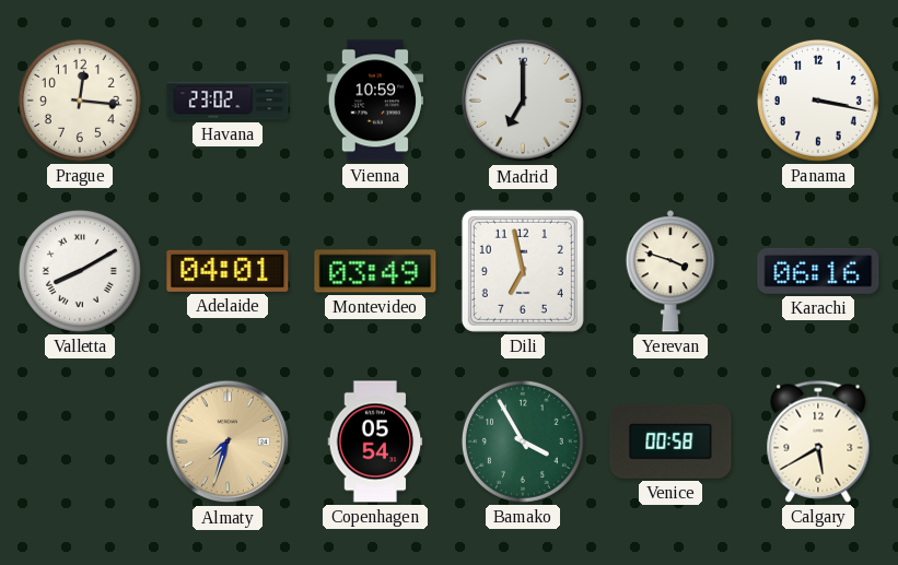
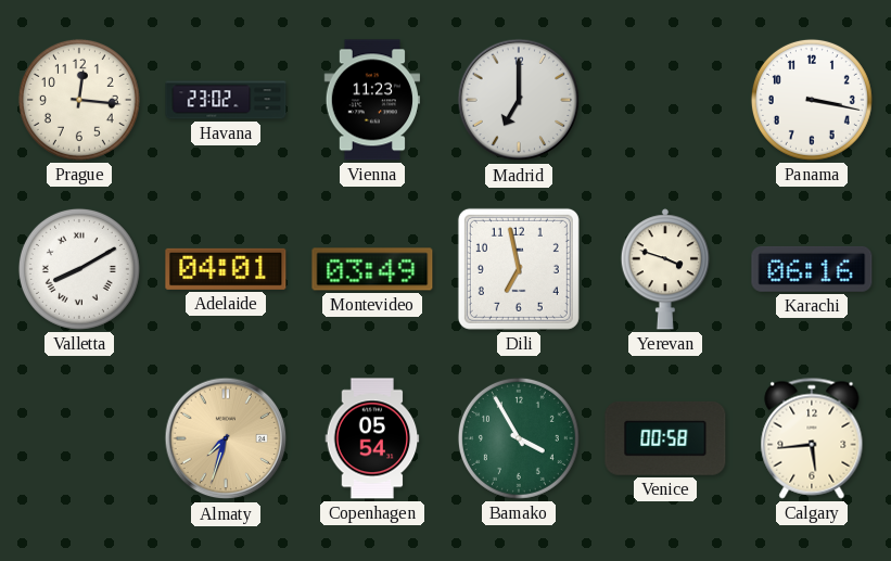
Vienna: 10:59 -> 11:23
Calgary: 5:40 -> 5:44
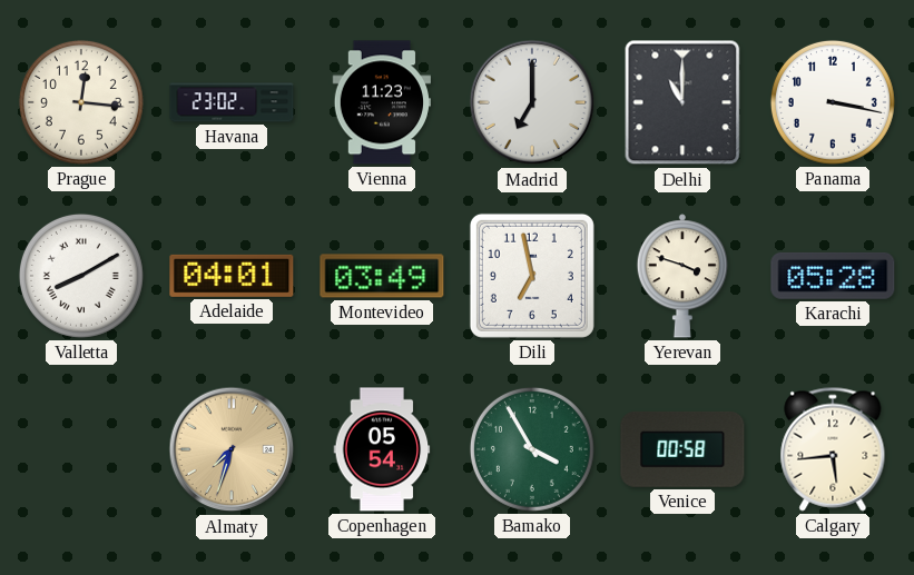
Delhi: none -> 11:00
Karachi: 06:16 -> 05:28
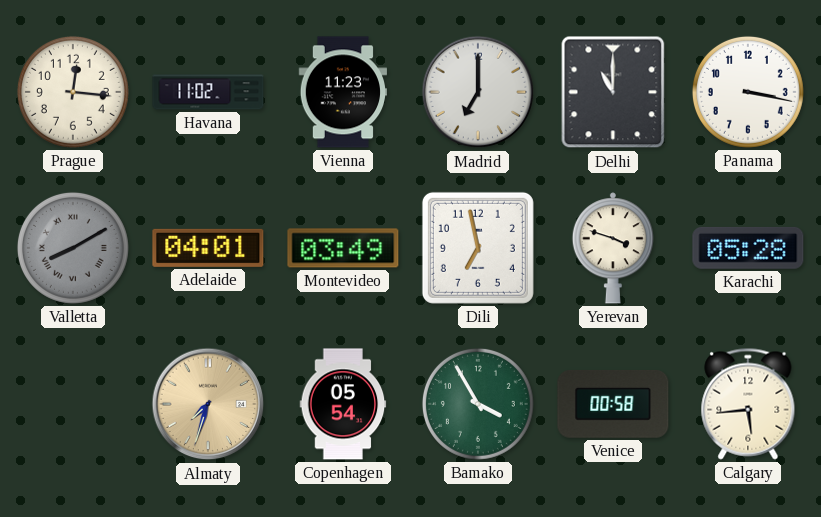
Havana: 23:02 -> 11:02
Valletta dial: white -> grey
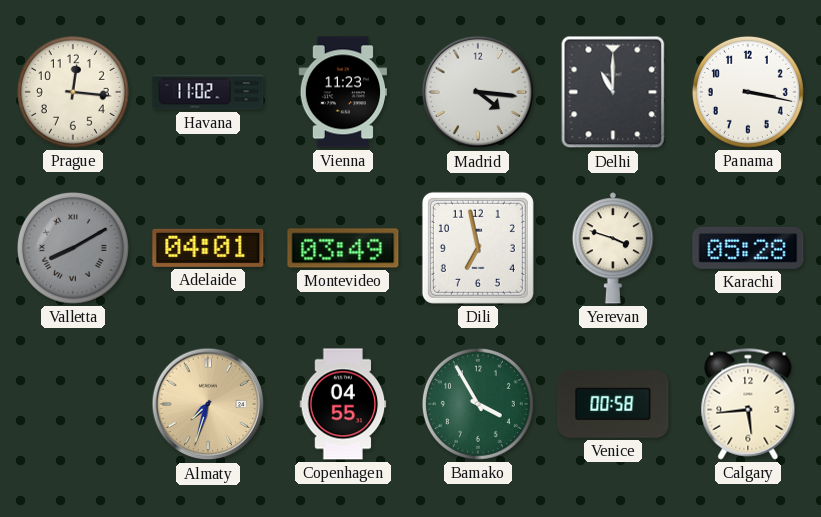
Madrid: 7:00 -> 4:16
Copenhagen: 05:54 -> 04:55
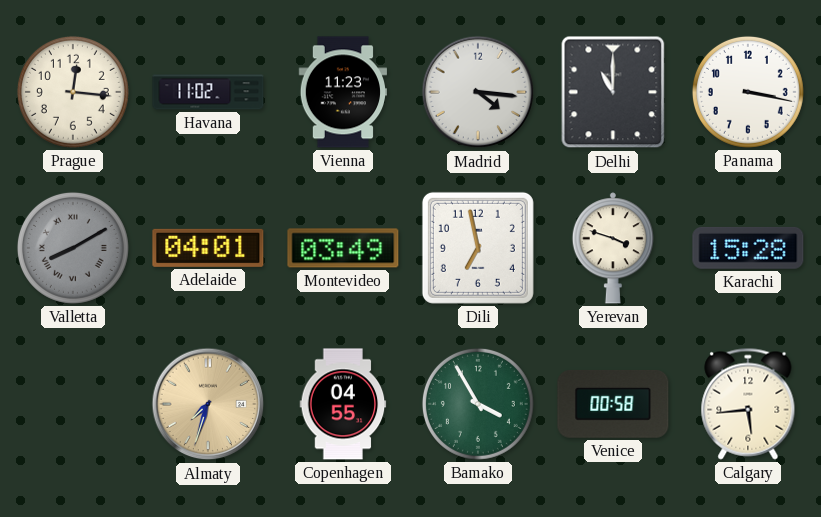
Karachi: 05:28 -> 15:28
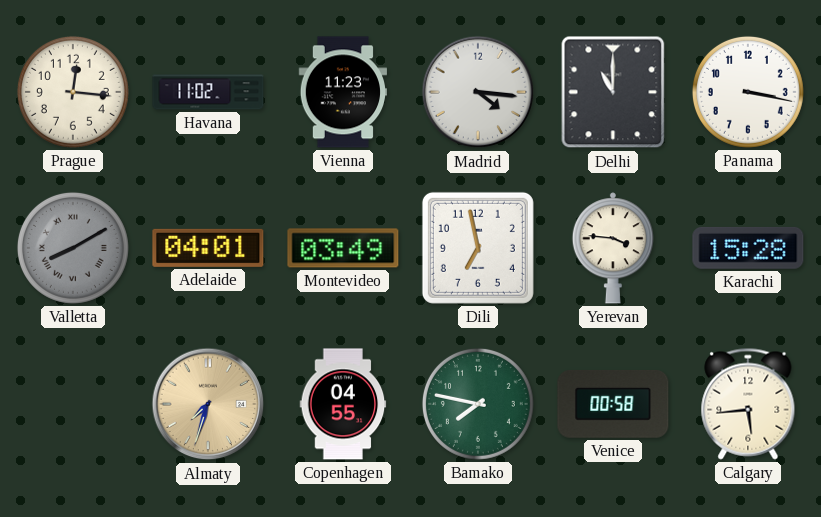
Yerevan: 3:48 -> 3:46
Bamako: 3:55 -> 7:47
